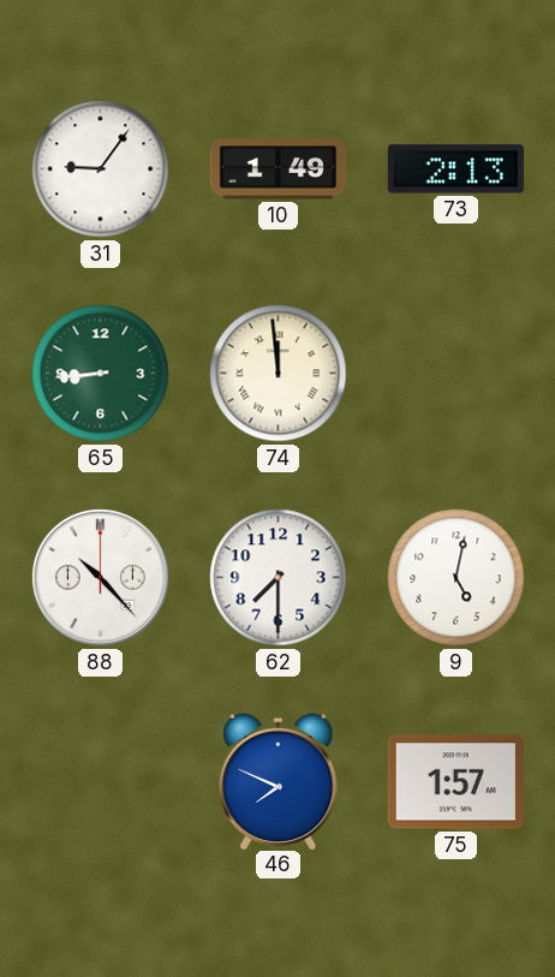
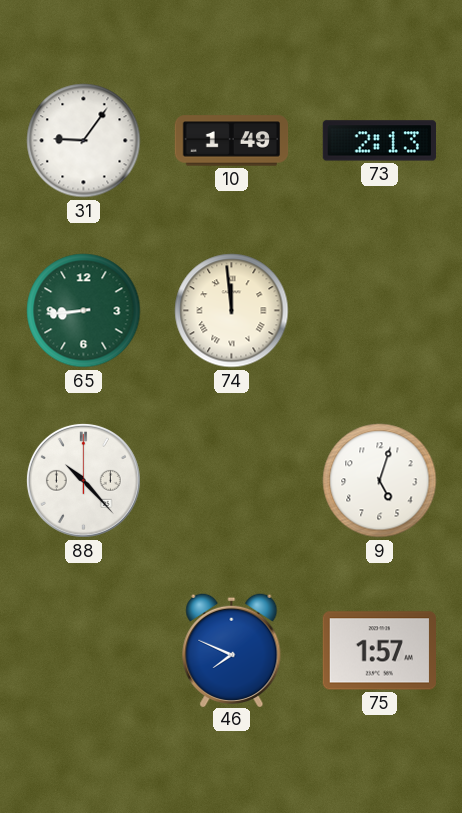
62: 7:30 -> none
9: 5:02 -> 5:03
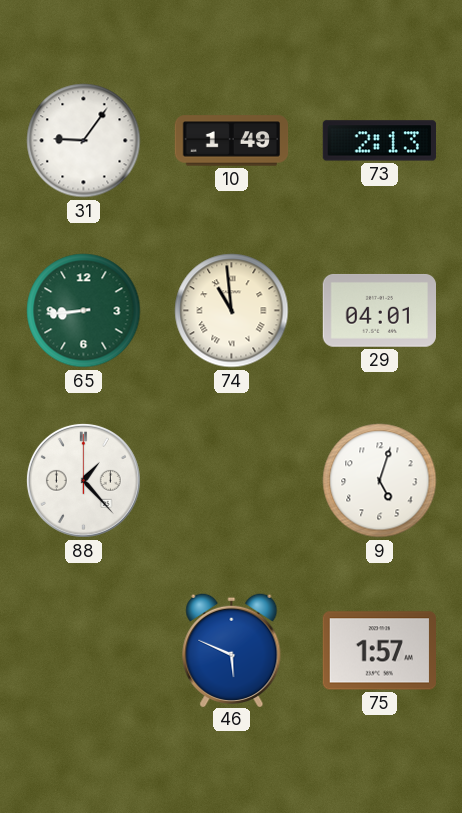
74: 11:59 -> 10:59
29: none -> 04:01
88: 10:23 -> 1:23
46: 7:49 -> 5:49
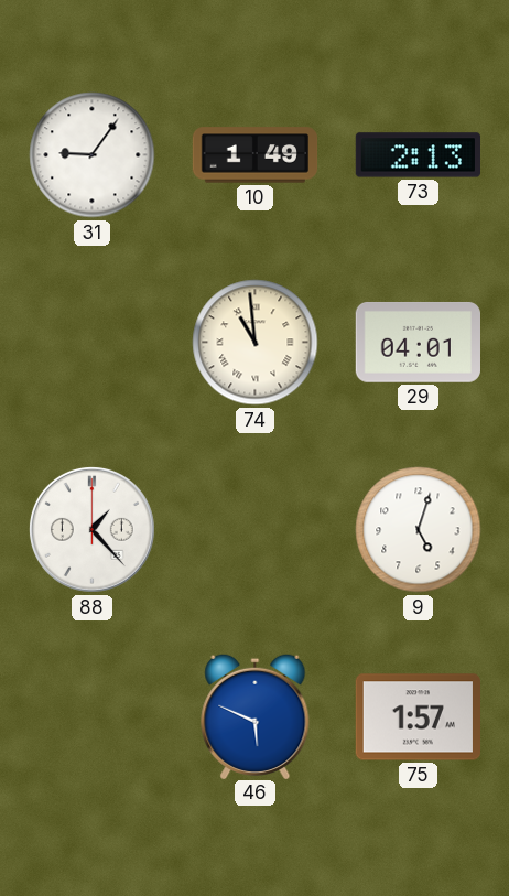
65: 8:44 -> none
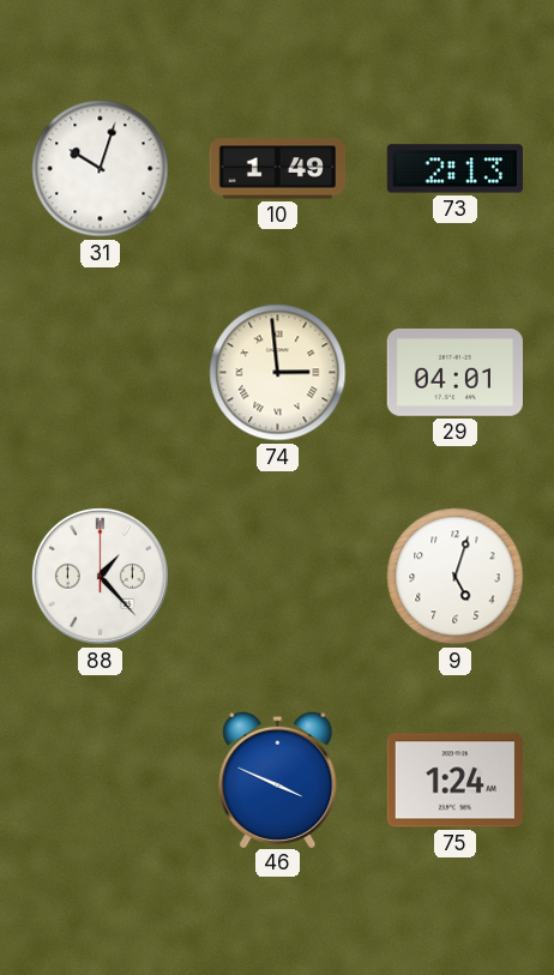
31: 9:06 -> 10:03
74: 10:59 -> 2:59
46: 5:49 -> 3:49
75: 1:57 -> 1:24
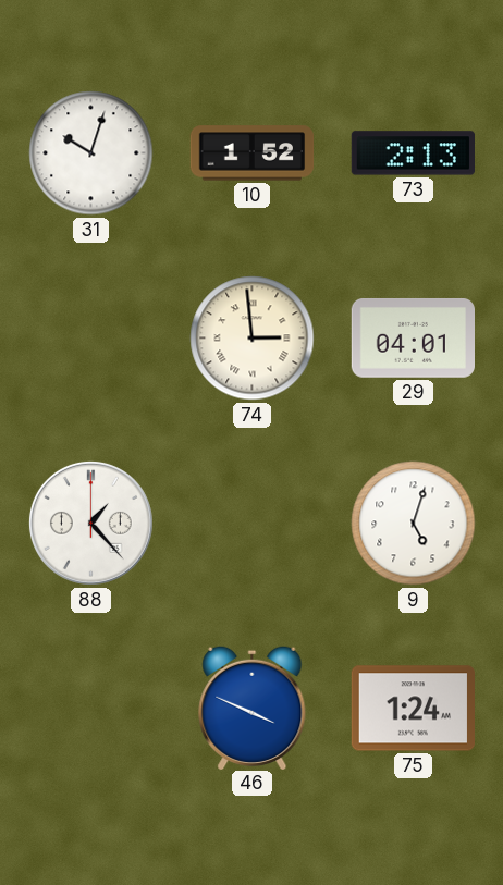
10: 1:49 -> 1:52
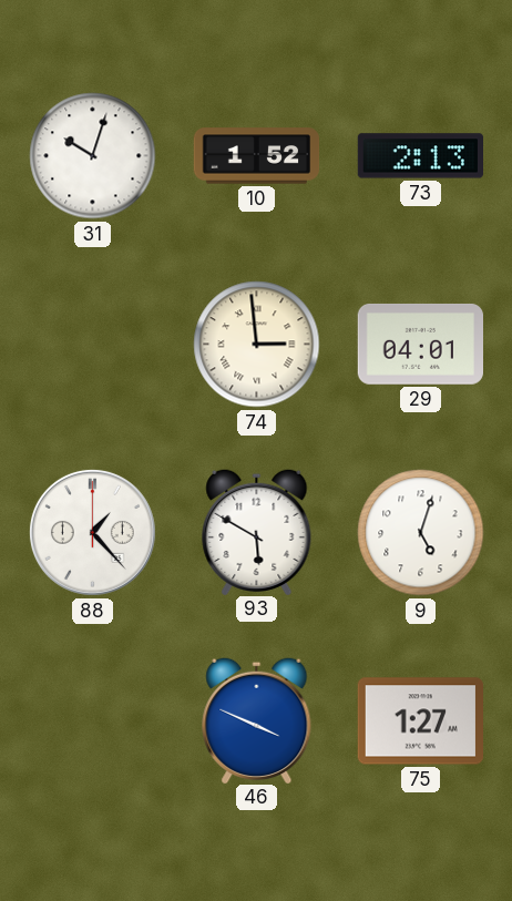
93: none -> 5:50
75: 1:24 -> 1:27
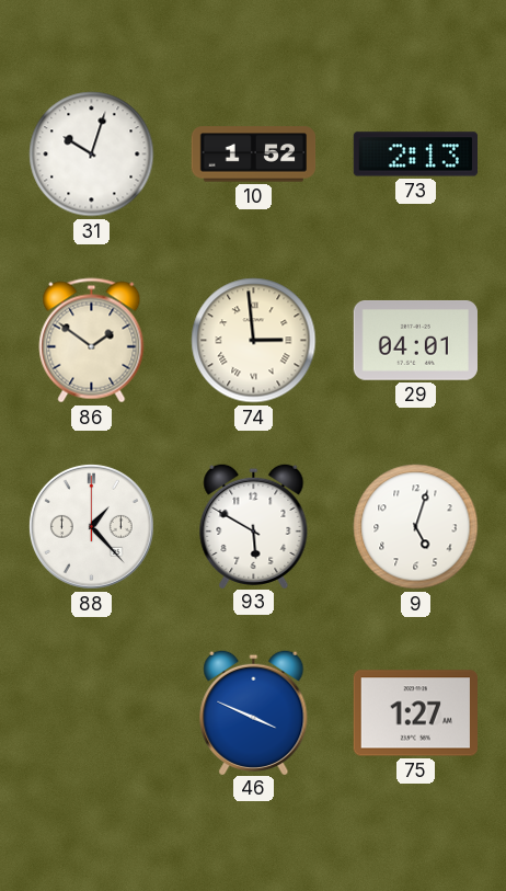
86: none -> 1:51
